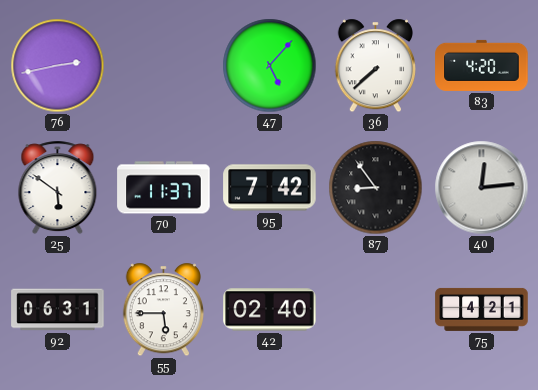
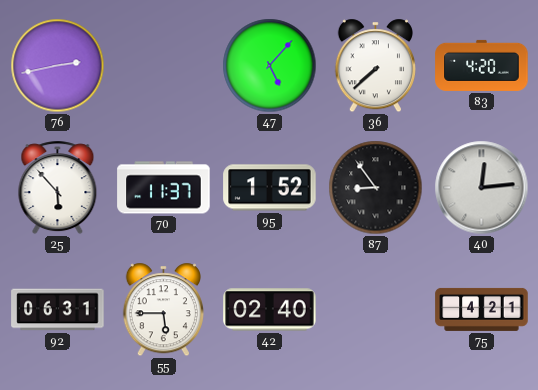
25: 5:51 -> 5:53
95: 7:42 -> 1:52
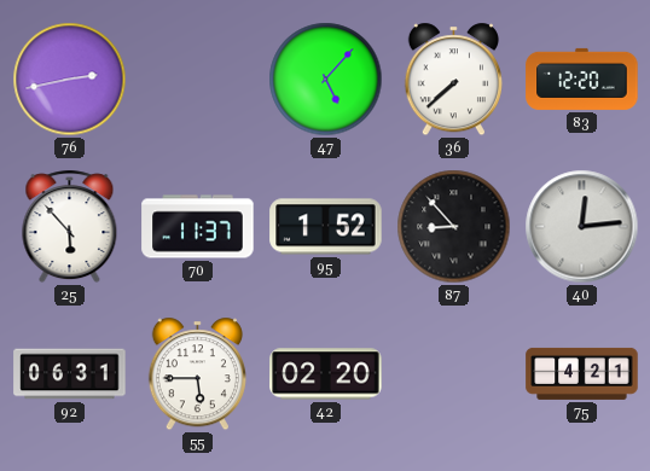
83: 4:20 -> 12:20
87: 8:54 -> 8:53
42: 02:40 -> 02:20
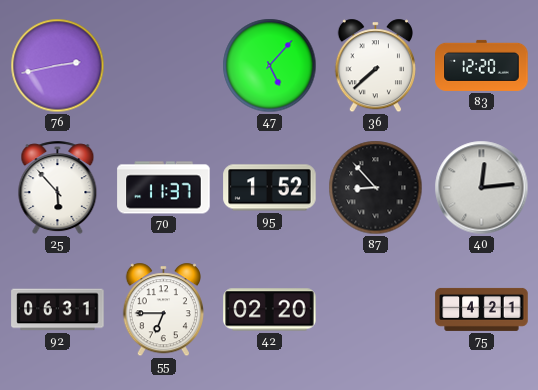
55: 5:45 -> 6:45
